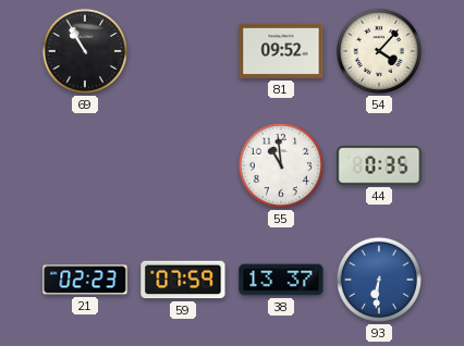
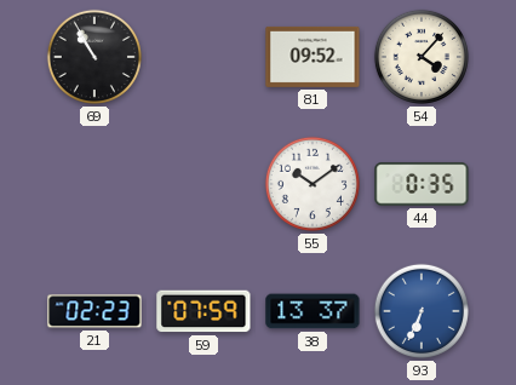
55: 10:59 -> 10:09
93: 6:31 -> 6:34
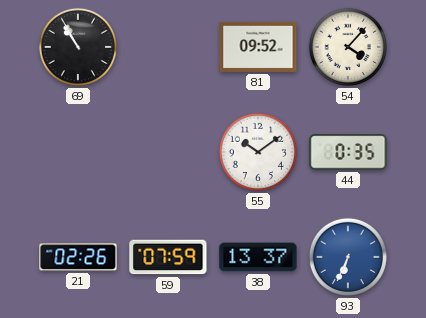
21: 02:23 -> 02:26
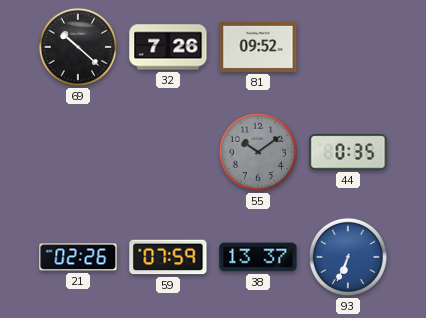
69: 10:55 -> 10:22
32: none -> 7:26
54: 4:07 -> none
55 dial: white -> grey
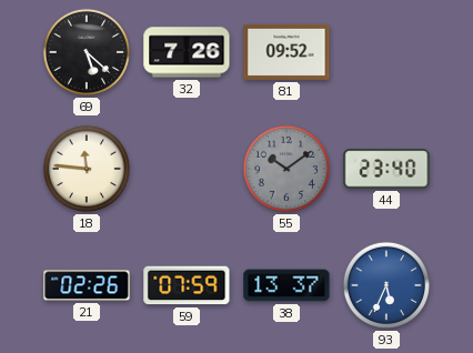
69: 10:22 -> 5:22
18: none -> 11:46
44: 0:35 -> 23:40
93: 6:34 -> 5:34
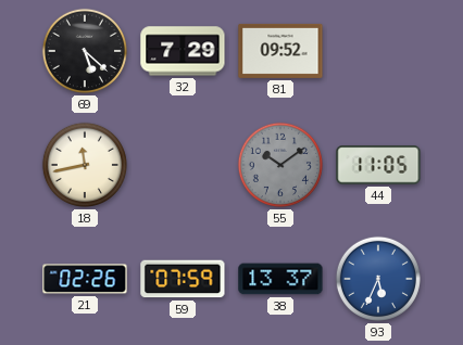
32: 7:26 -> 7:29
18: 11:46 -> 11:43
44: 23:40 -> 11:05
